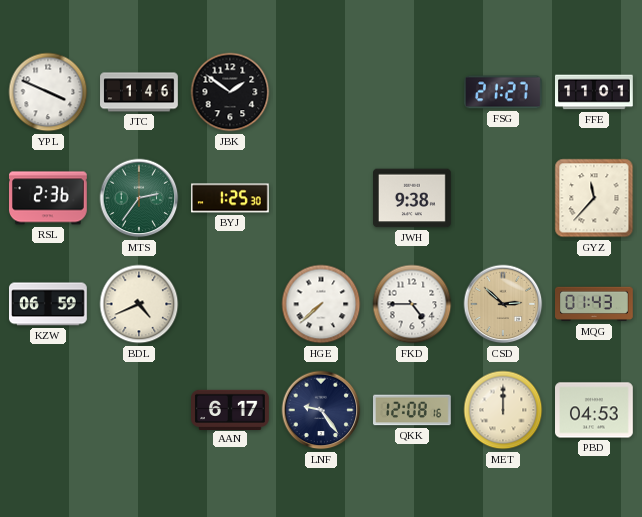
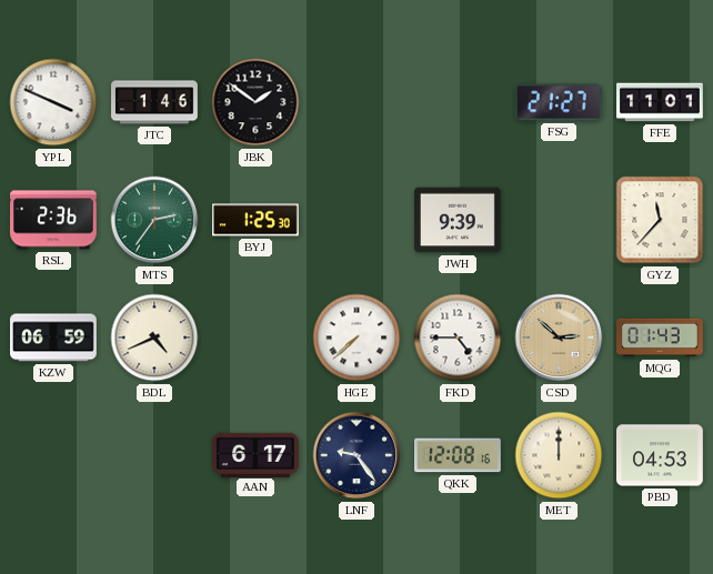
JWH: 9:38 -> 9:39
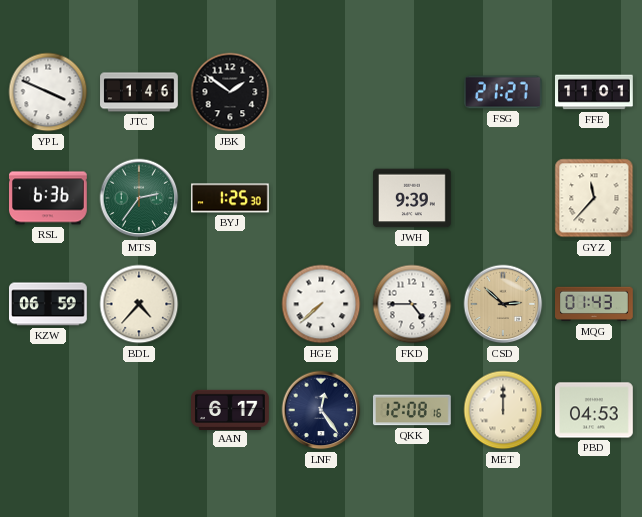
RSL: 2:36 -> 6:36
BDL: 4:41 -> 4:37
LNF: 9:24 -> 12:24
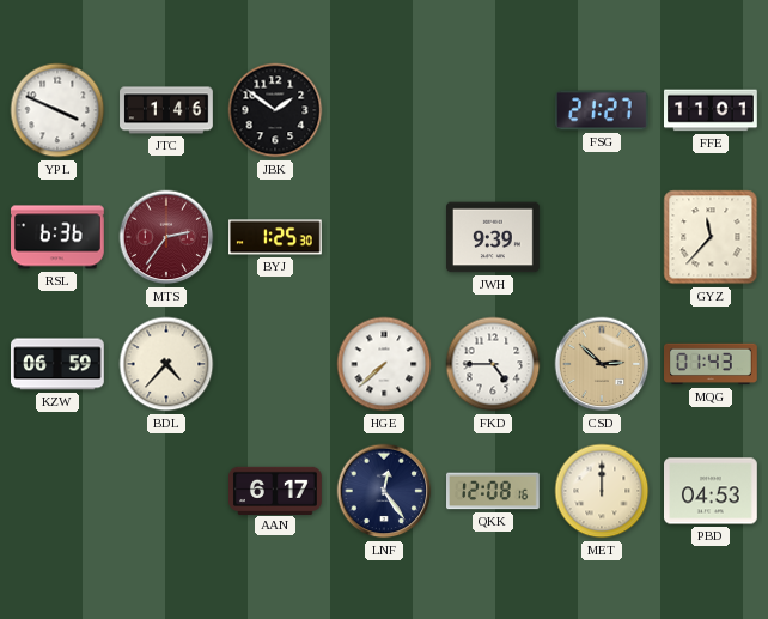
MTS dial: green -> burgundy
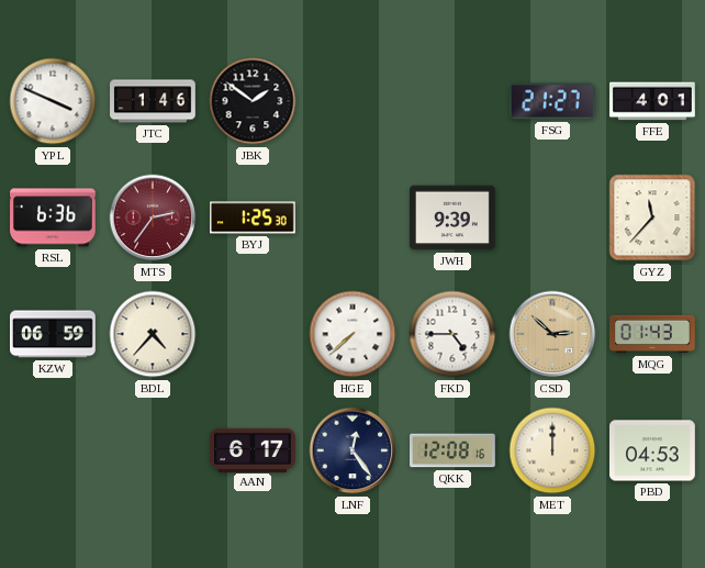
FFE: 11:01 -> 4:01
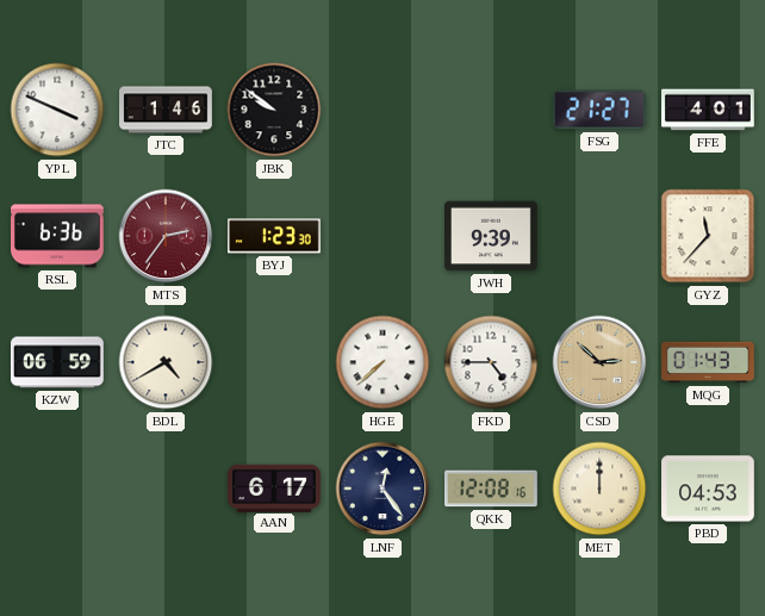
JBK: 1:51 -> 9:51
BYJ: 1:25 -> 1:23
BDL: 4:37 -> 4:40
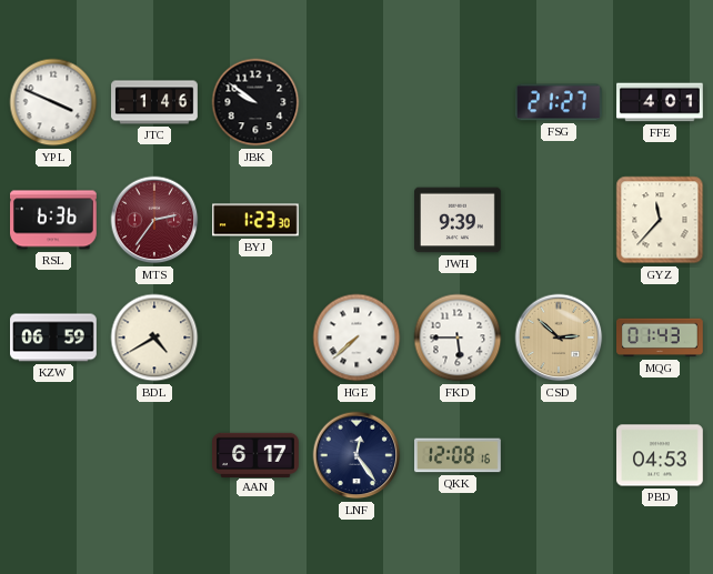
FKD: 4:45 -> 5:45
MET: 12:00 -> none
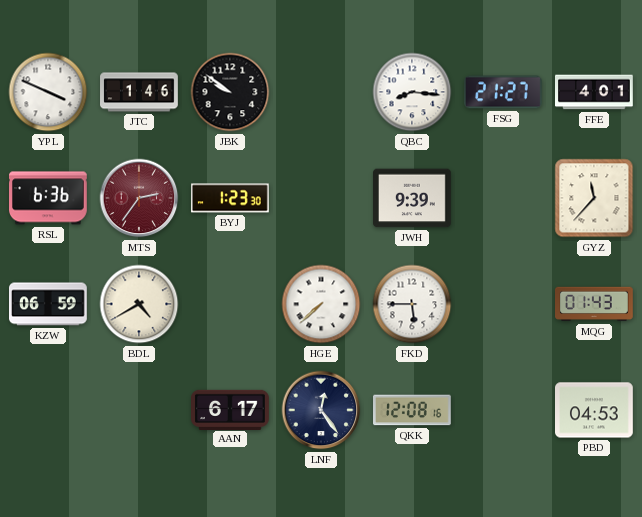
QBC: none -> 8:16
CSD: 2:52 -> none
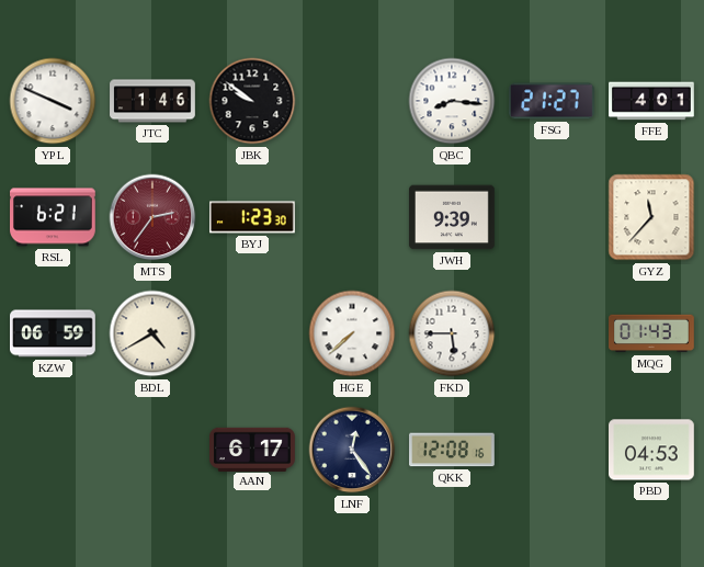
RSL: 6:36 -> 6:21
